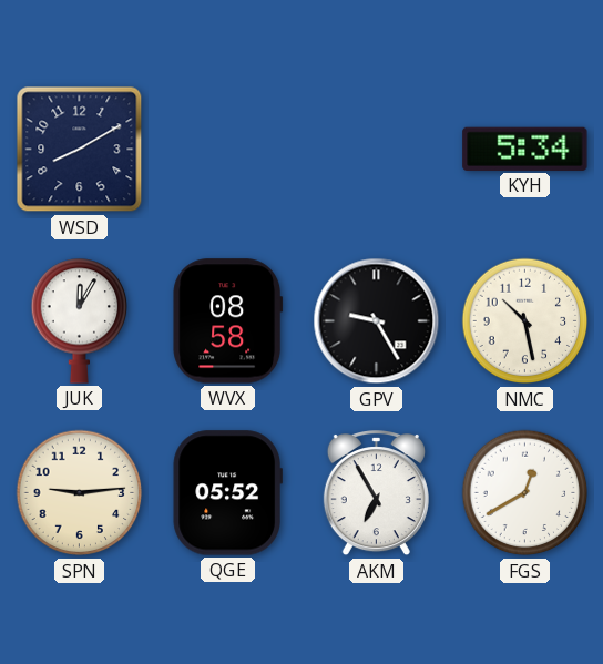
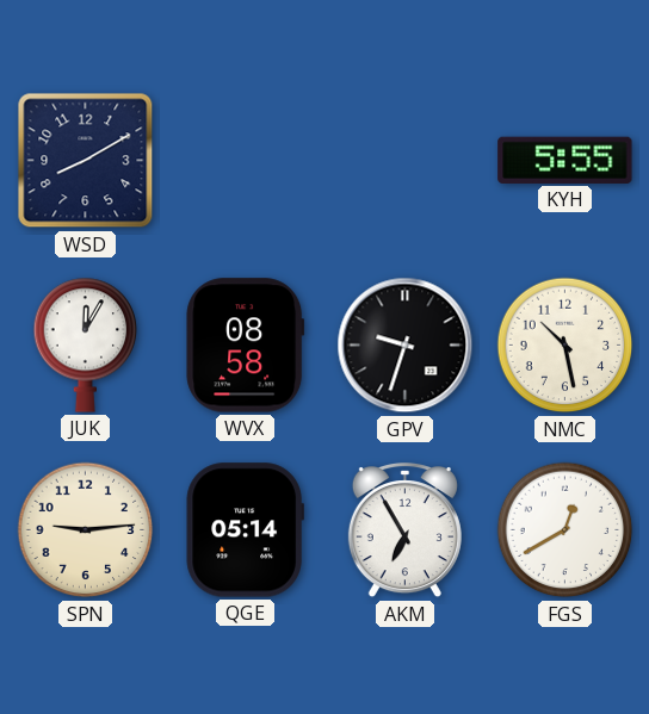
KYH: 5:34 -> 5:55
GPV: 9:25 -> 9:33
QGE: 05:52 -> 05:14
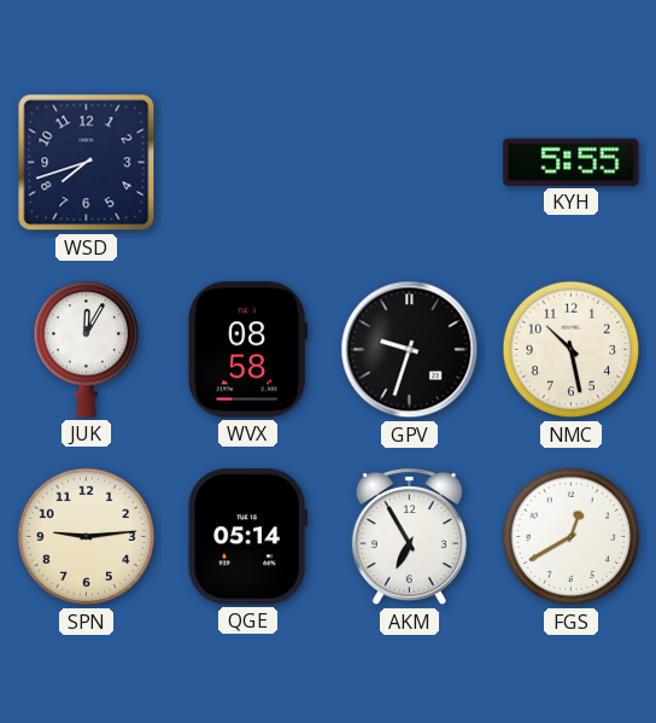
WSD: 8:10 -> 7:42
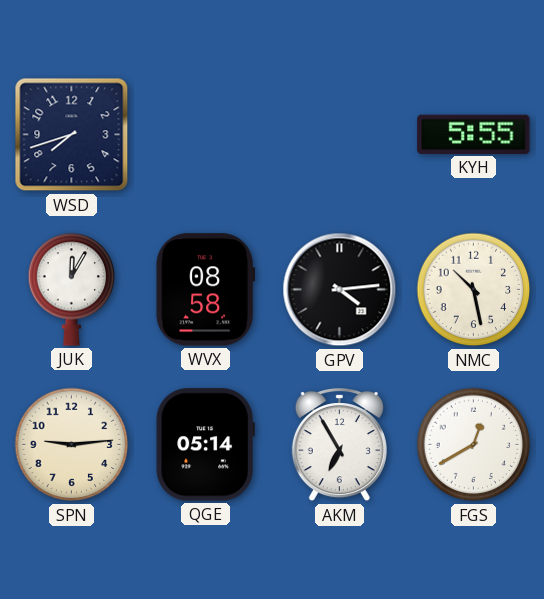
GPV: 9:33 -> 4:14
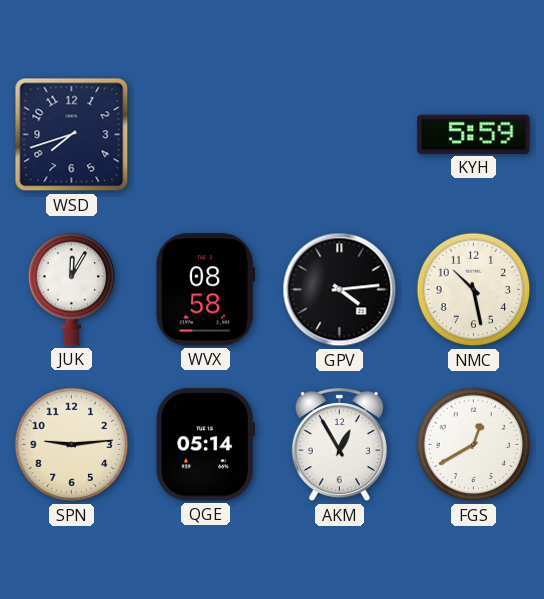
KYH: 5:55 -> 5:59
AKM: 6:55 -> 12:55
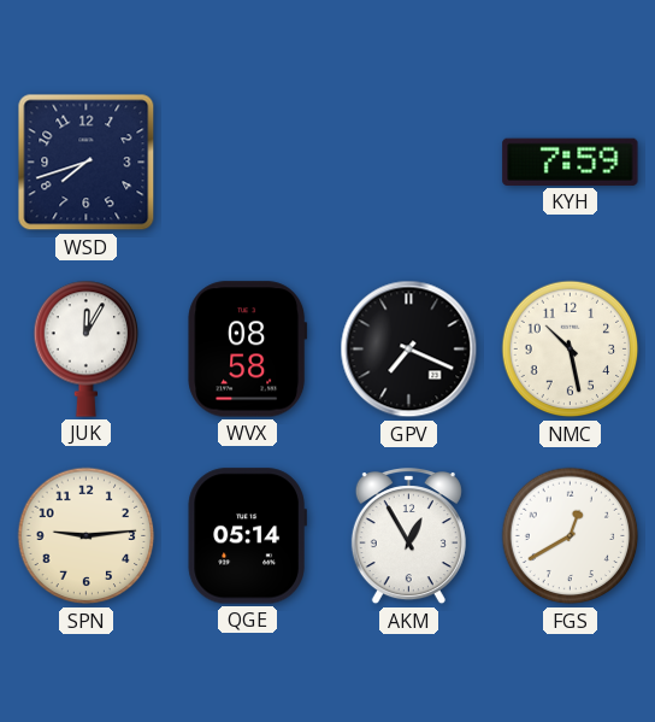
KYH: 5:59 -> 7:59
GPV: 4:14 -> 7:19
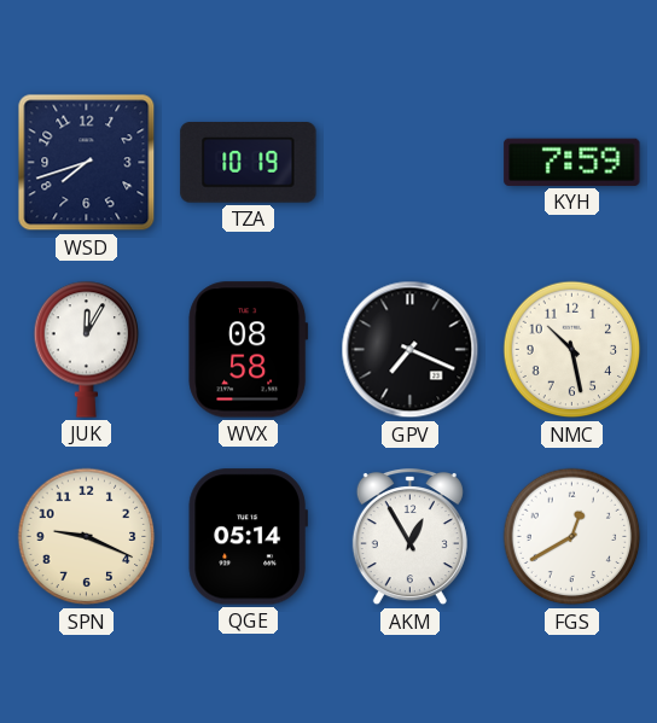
TZA: none -> 10:19
SPN: 9:14 -> 9:19
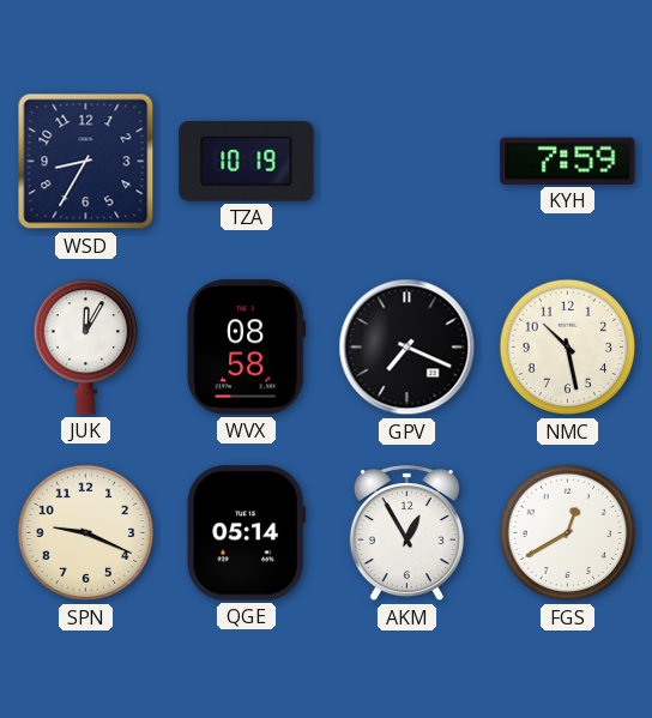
WSD: 7:42 -> 8:35
